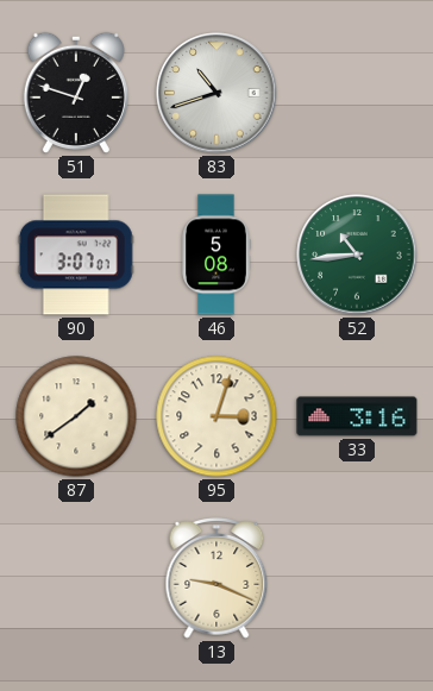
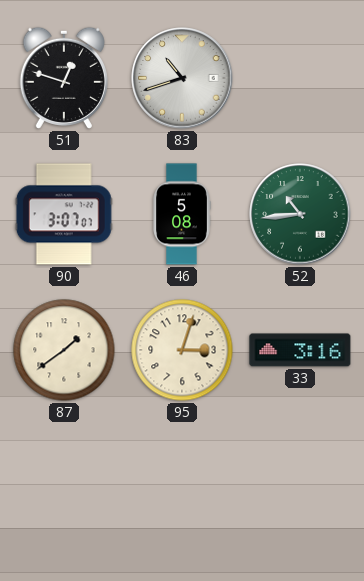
13: 9:19 -> none
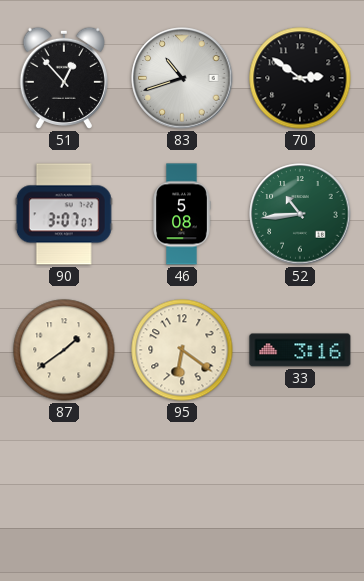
51: 12:48 -> 12:53
70: none -> 2:51
95: 3:03 -> 6:21
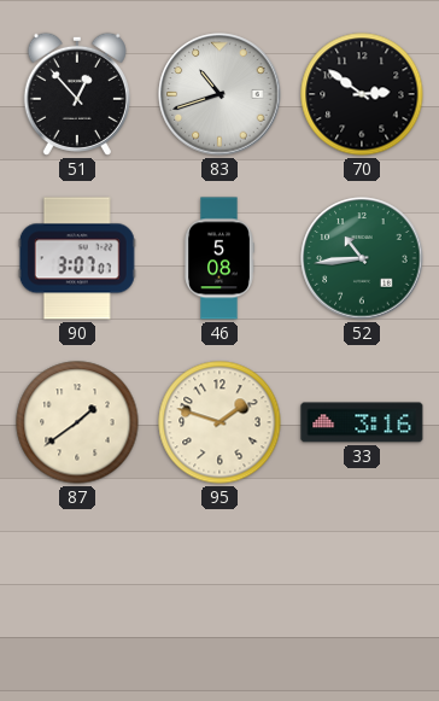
95: 6:21 -> 1:48
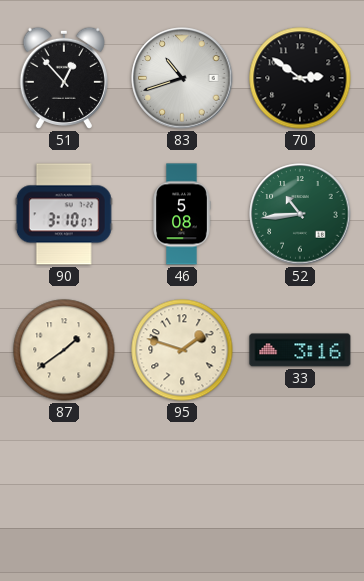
90: 3:07 -> 3:10
